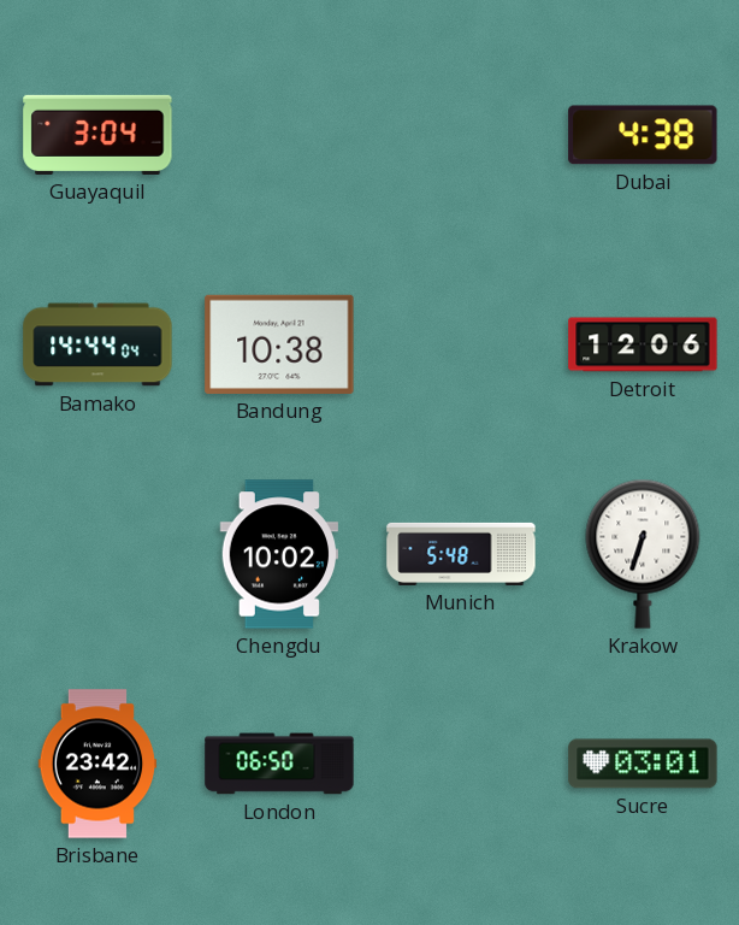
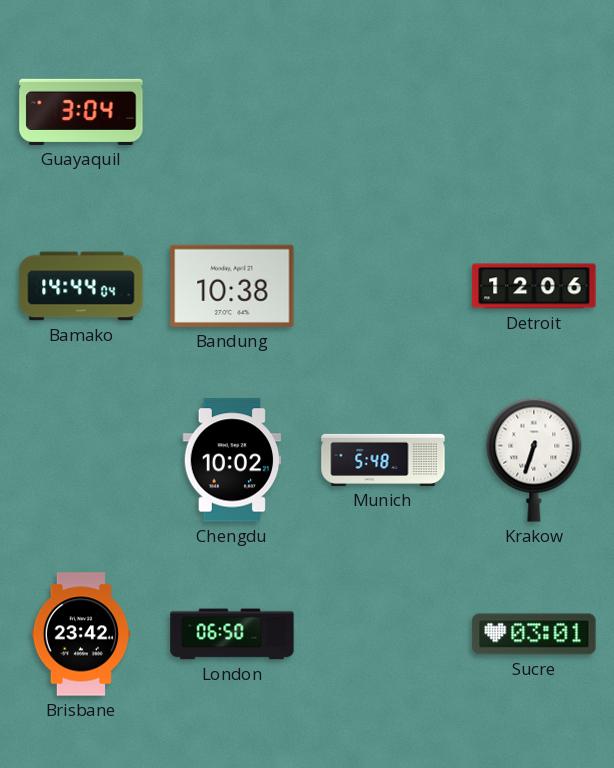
Dubai: 4:38 -> none
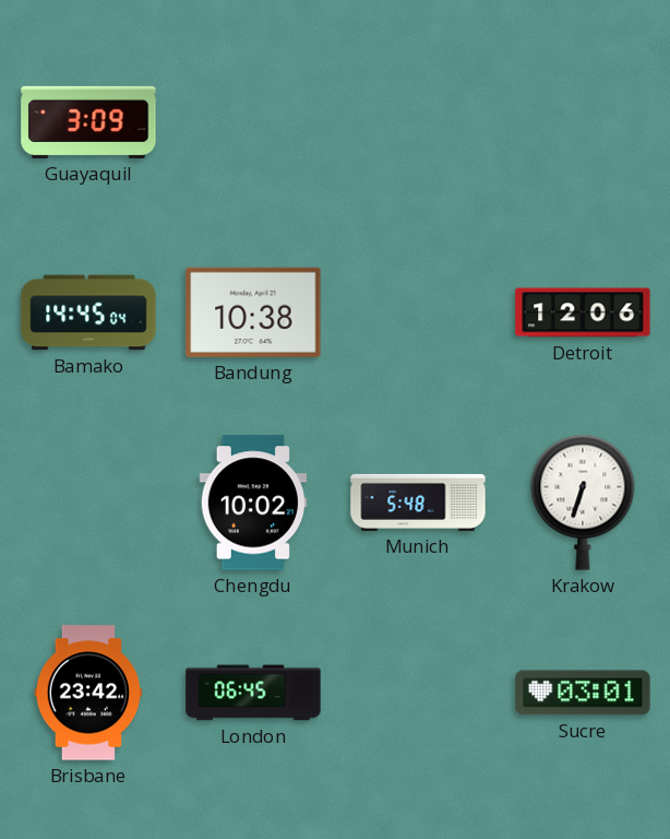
Guayaquil: 3:04 -> 3:09
Bamako: 14:44 -> 14:45
London: 06:50 -> 06:45
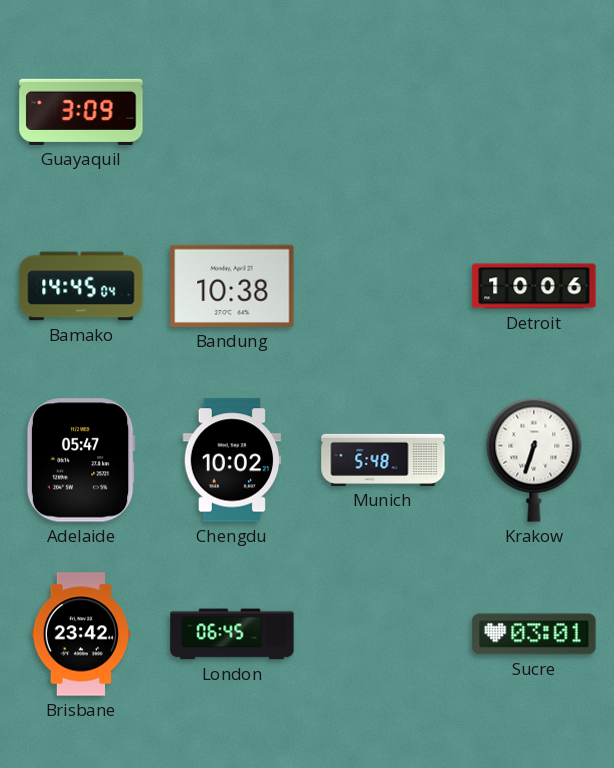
Detroit: 12:06 -> 10:06
Adelaide: none -> 05:47
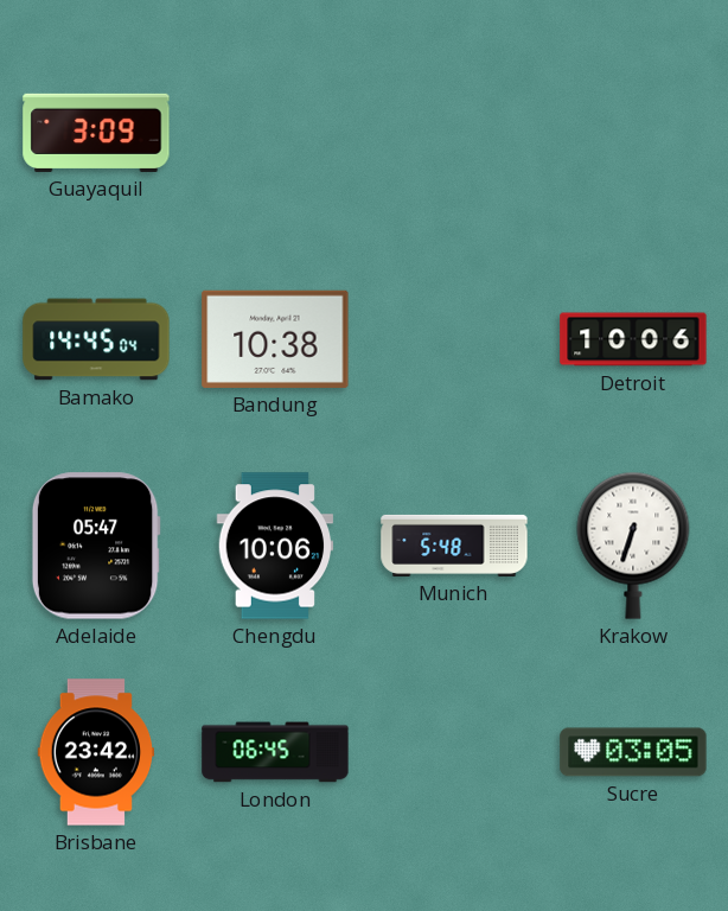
Chengdu: 10:02 -> 10:06
Sucre: 03:01 -> 03:05
